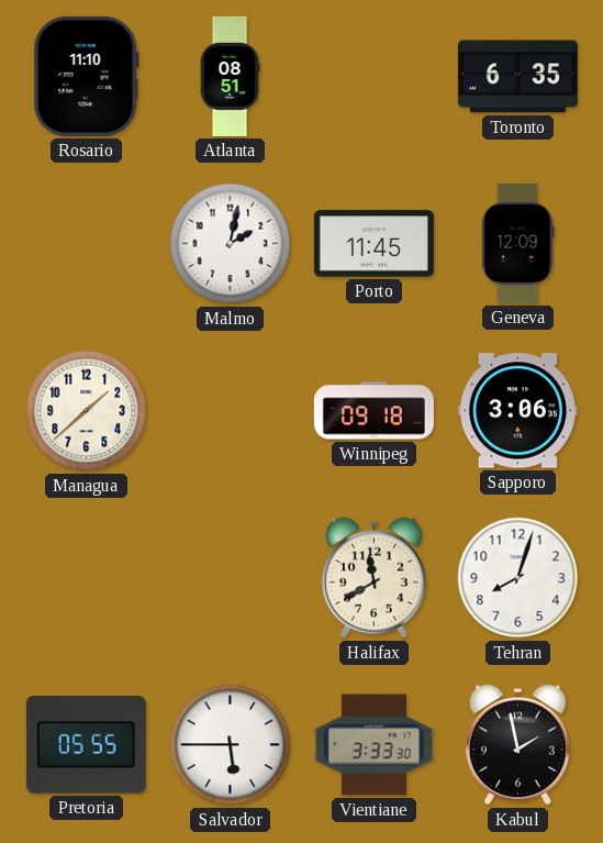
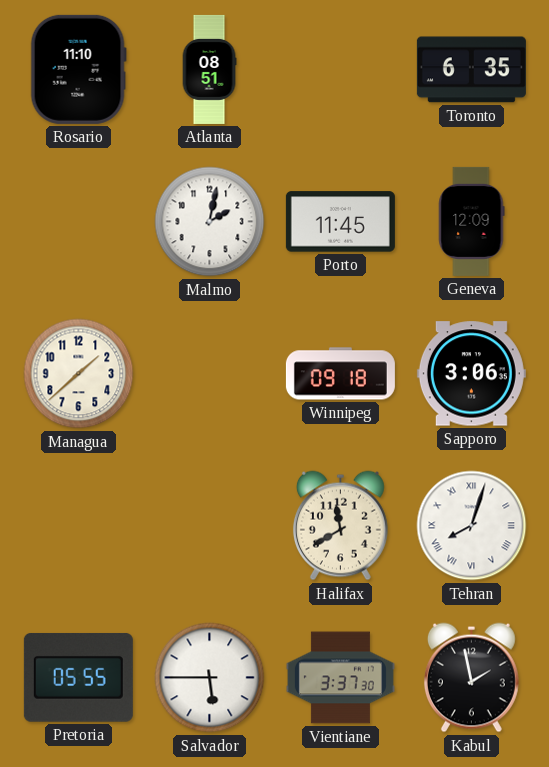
Tehran numerals: Arabic -> Roman
Vientiane: 3:33 -> 3:37
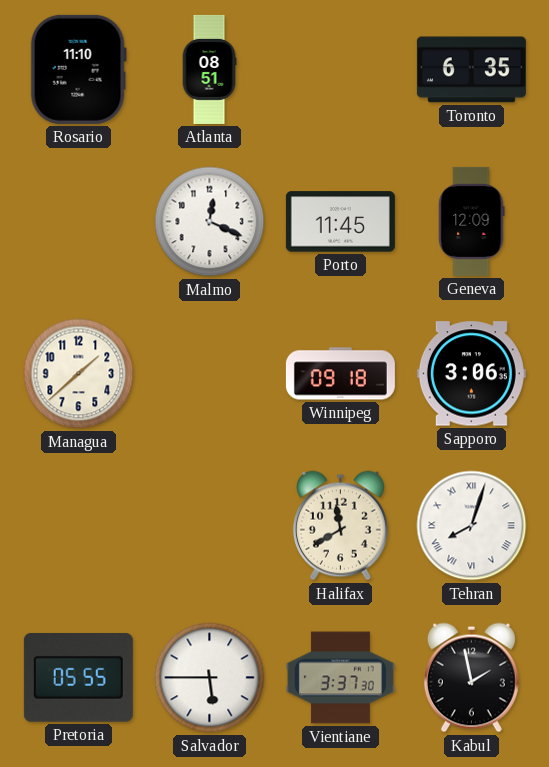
Malmo: 2:02 -> 12:19
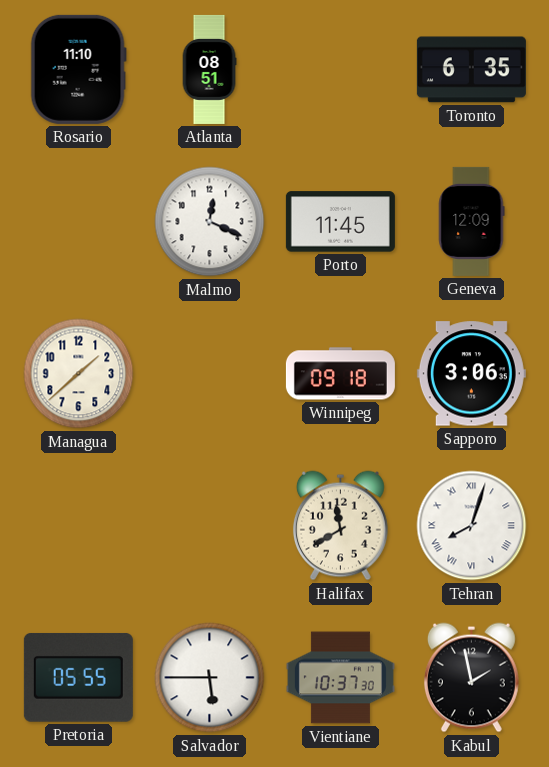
Vientiane: 3:37 -> 10:37
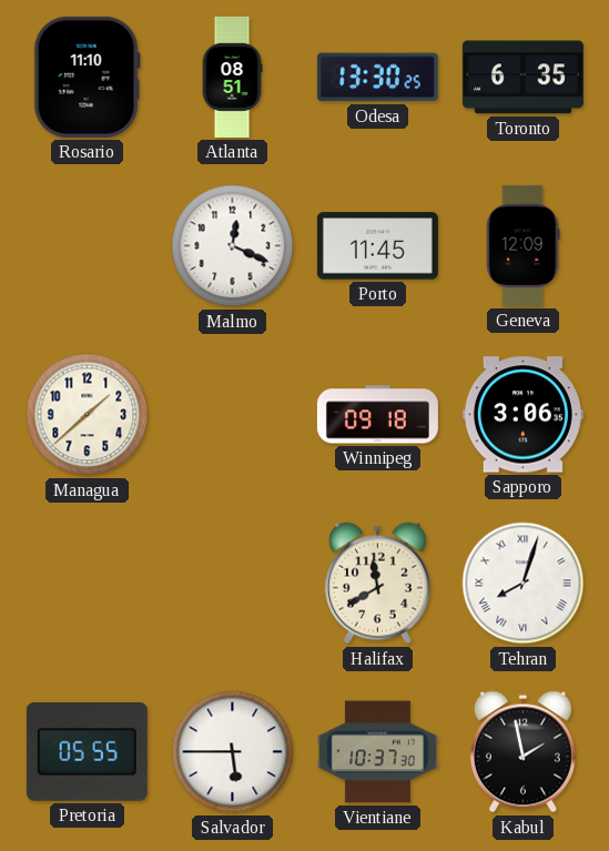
Odesa: none -> 13:30
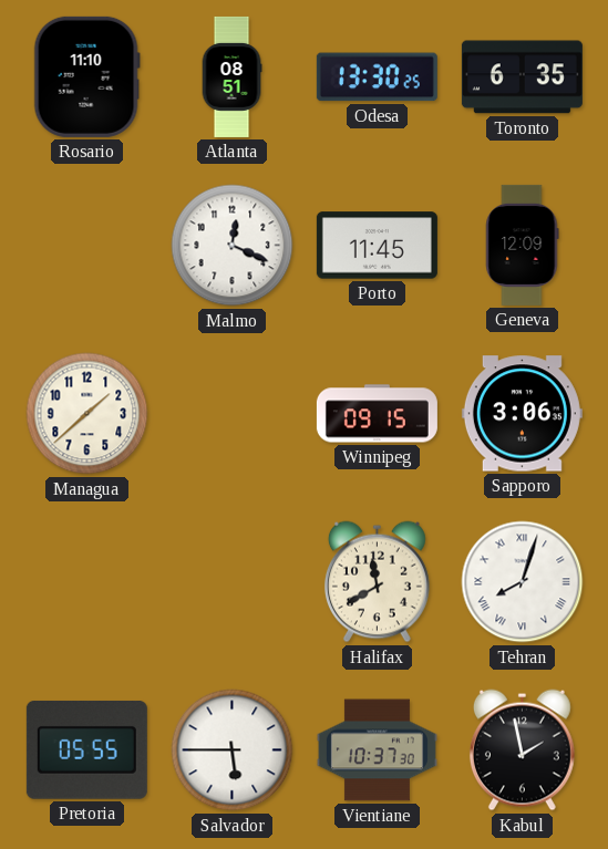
Winnipeg: 09:18 -> 09:15
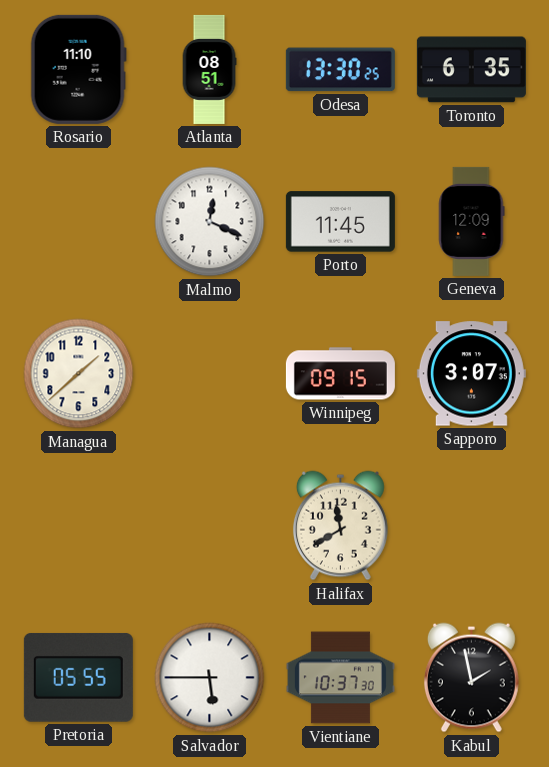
Sapporo: 3:06 -> 3:07
Tehran: 8:03 -> none
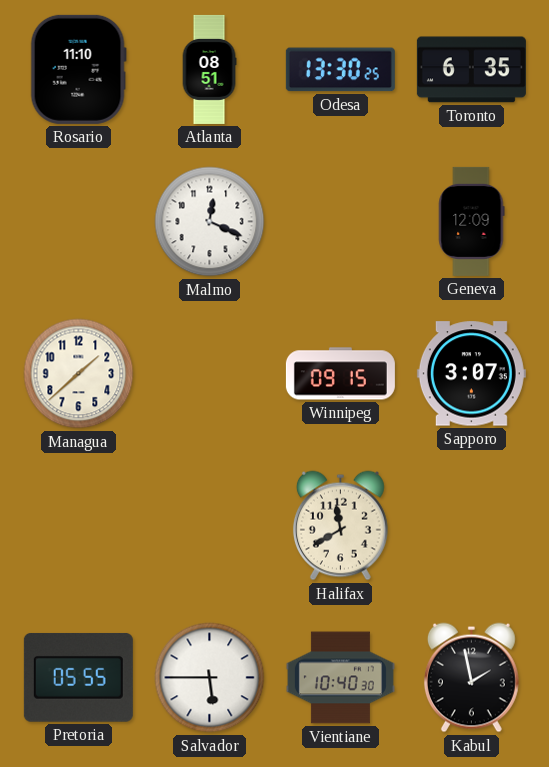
Porto: 11:45 -> none
Vientiane: 10:37 -> 10:40
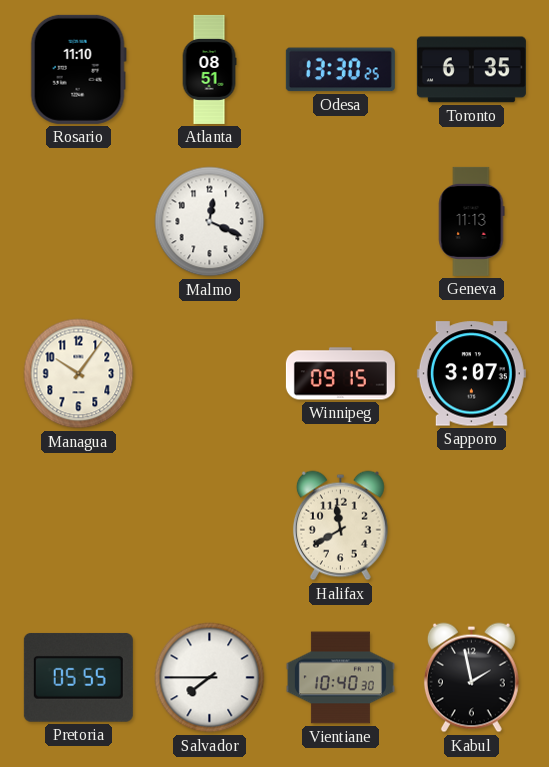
Geneva: 12:09 -> 11:13
Managua: 1:38 -> 10:06
Salvador: 5:45 -> 7:45
